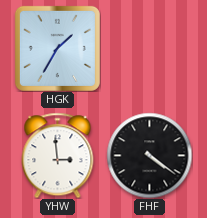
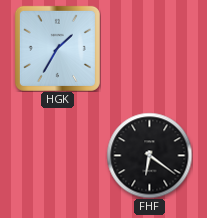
YHW: 2:59 -> none
FHF: 4:21 -> 6:21
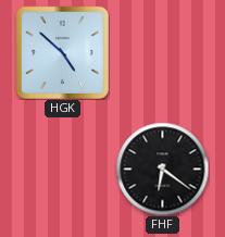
HGK: 1:35 -> 4:52
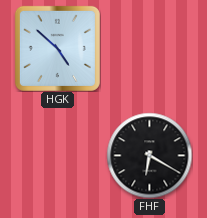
FHF: 6:21 -> 6:20
